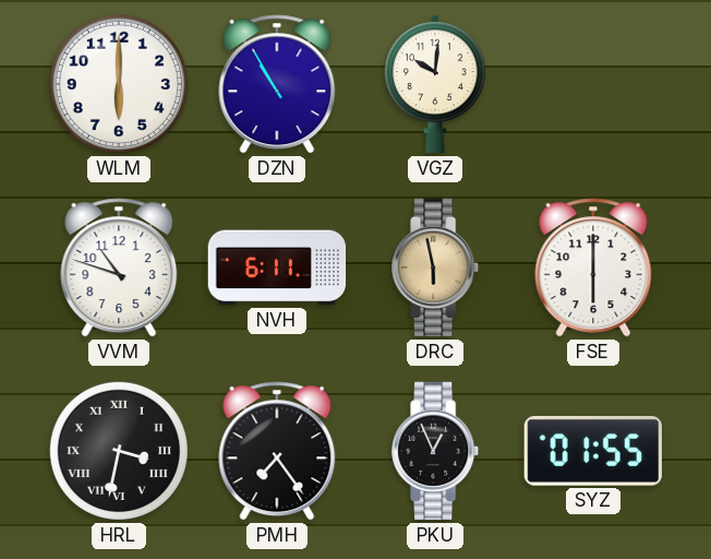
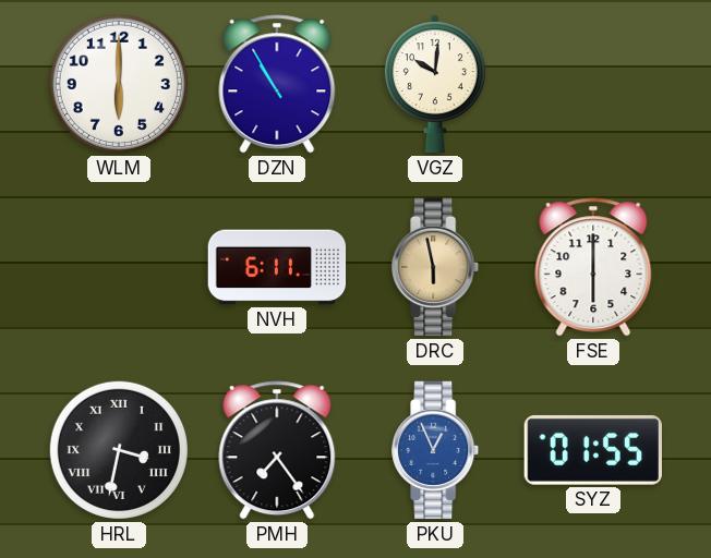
VVM: 10:48 -> none
PKU dial: black -> blue
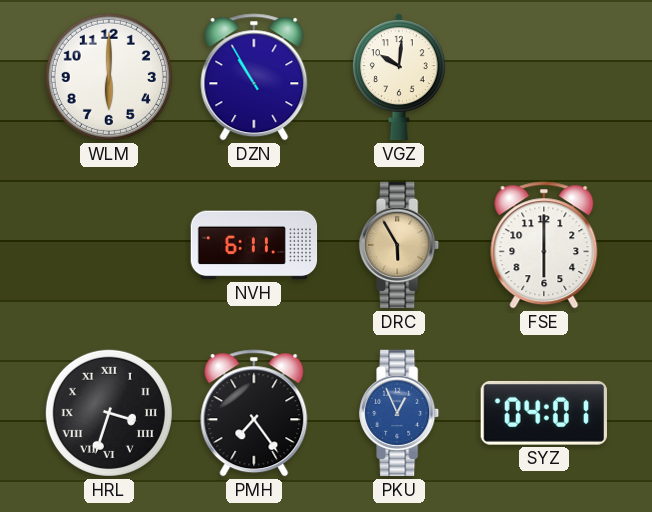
DRC: 5:58 -> 5:55
HRL: 3:32 -> 3:33
SYZ: 01:55 -> 04:01
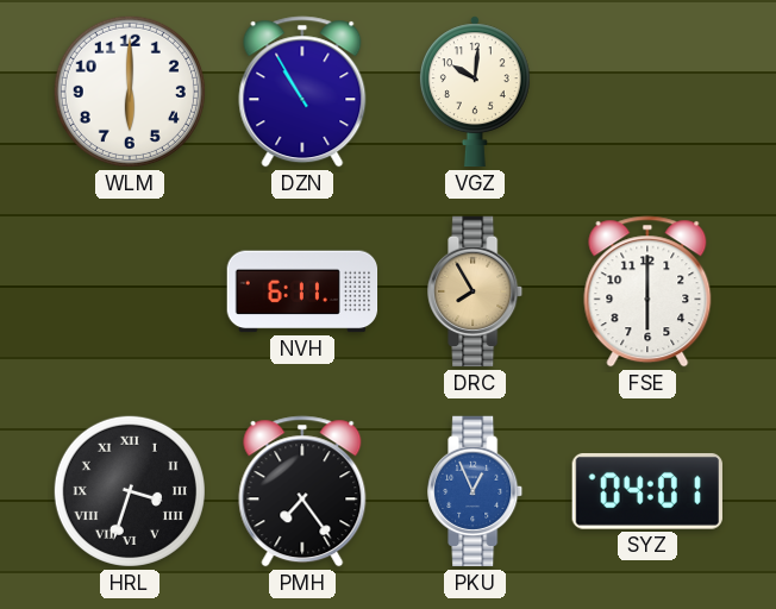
DRC: 5:55 -> 7:55
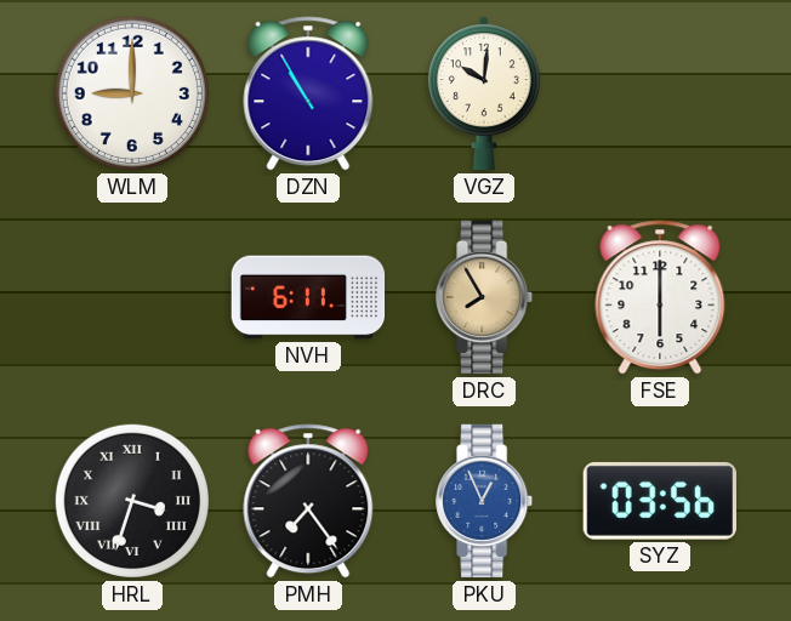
WLM: 6:00 -> 9:00
SYZ: 04:01 -> 03:56
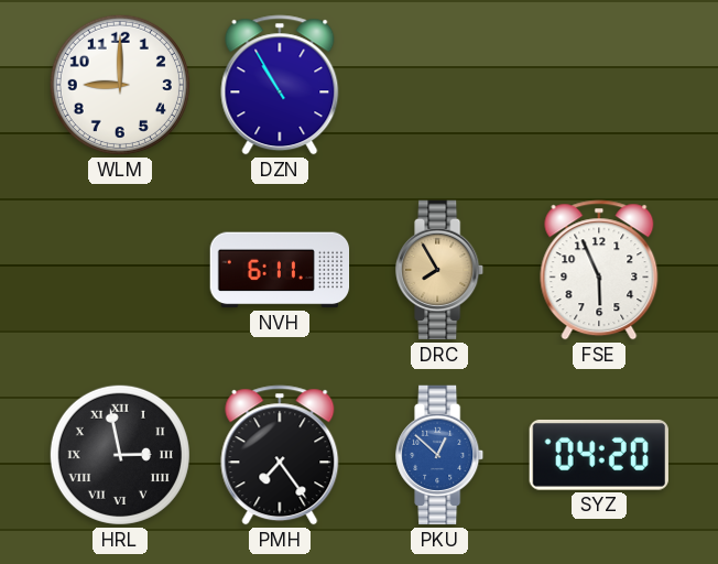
VGZ: 10:01 -> none
FSE: 6:00 -> 5:56
HRL: 3:33 -> 2:58
PKU: 12:56 -> 12:52
SYZ: 03:56 -> 04:20
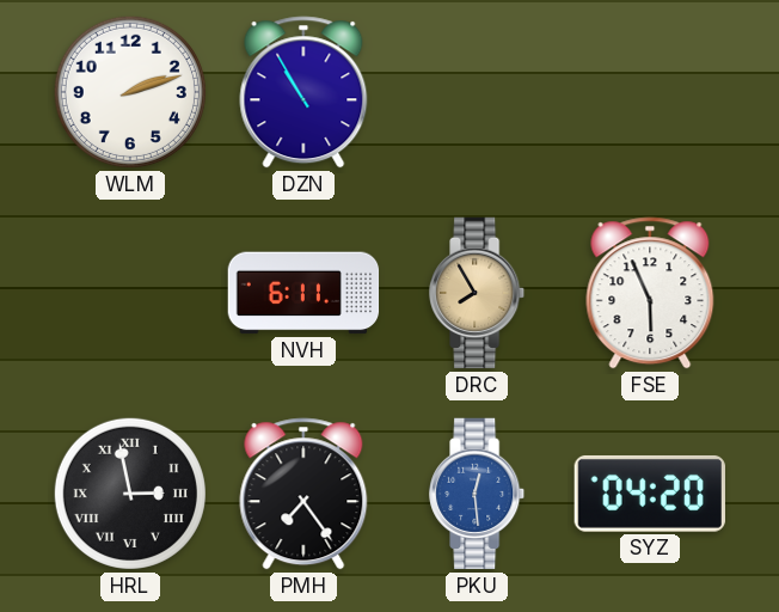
WLM: 9:00 -> 2:12
PKU: 12:52 -> 12:29
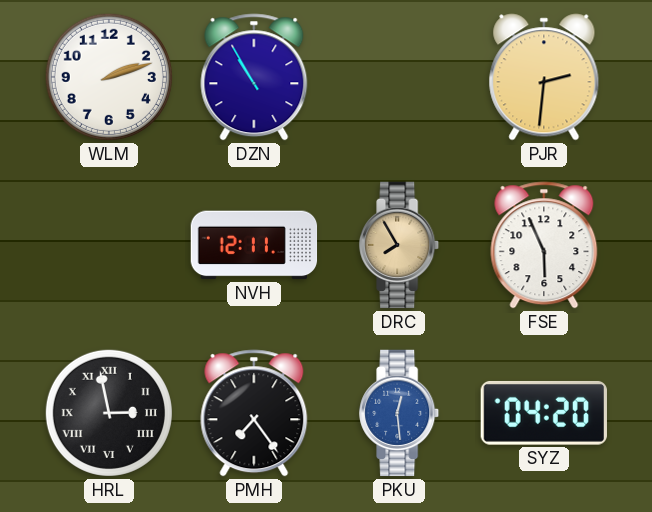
PJR: none -> 2:31
NVH: 6:11 -> 12:11
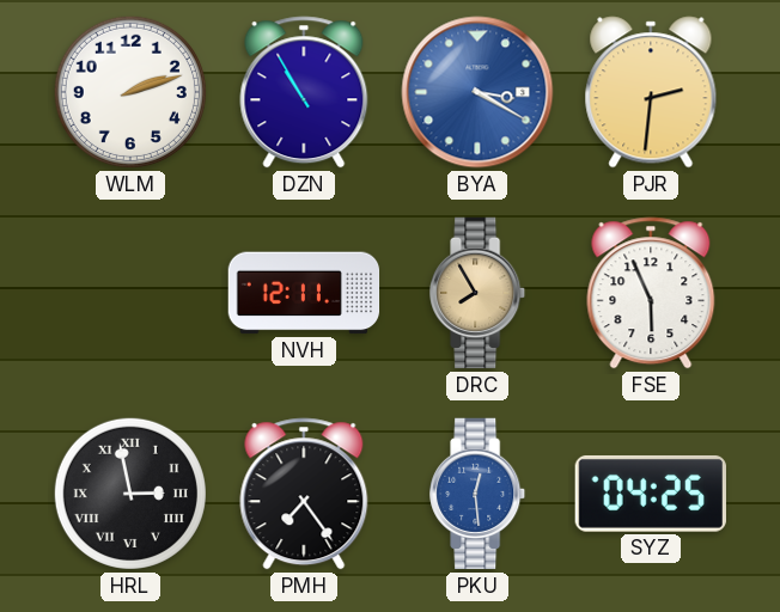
BYA: none -> 3:20
SYZ: 04:20 -> 04:25
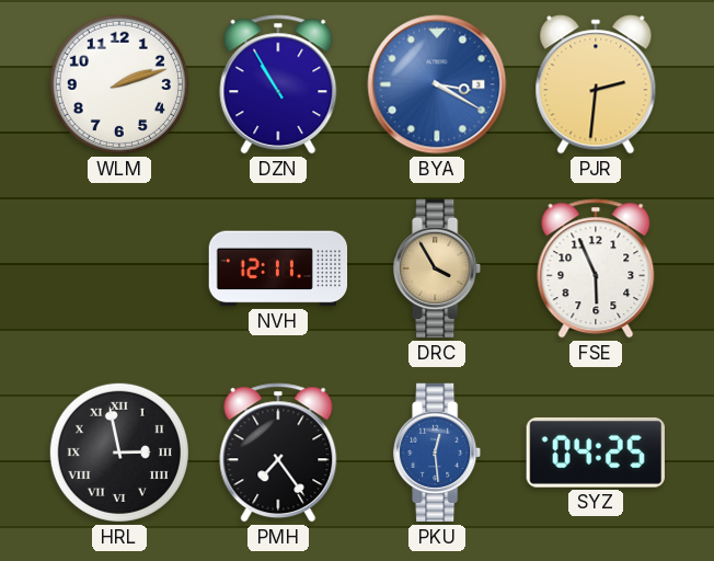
DRC: 7:55 -> 3:55
